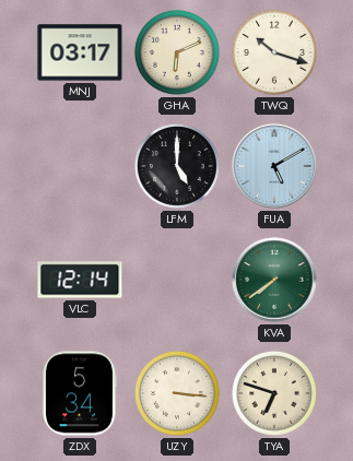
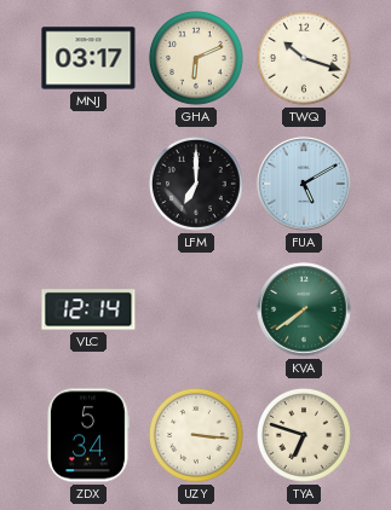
LFM: 5:00 -> 7:00
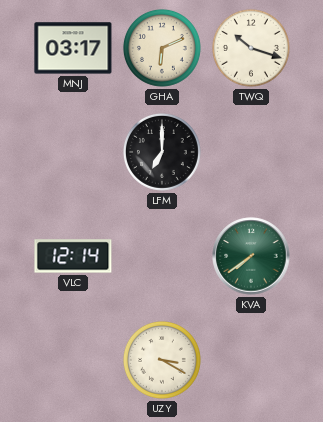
FUA: 5:10 -> none
ZDX: 5:34 -> none
UZY: 3:16 -> 3:20
TYA: 6:48 -> none
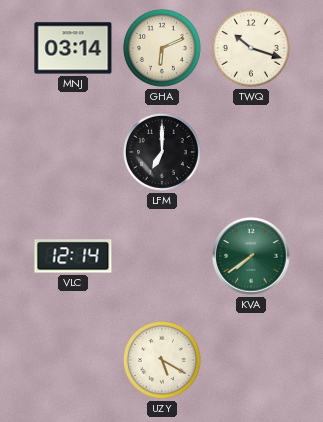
MNJ: 03:17 -> 03:14
UZY: 3:20 -> 5:20
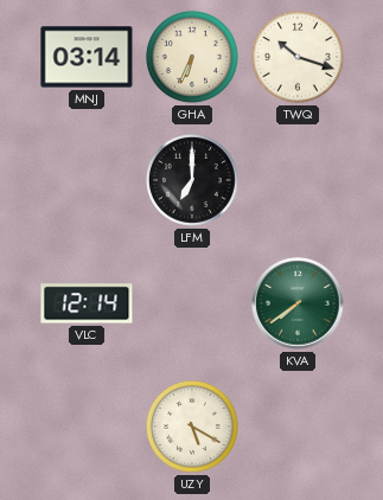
GHA: 6:11 -> 6:34
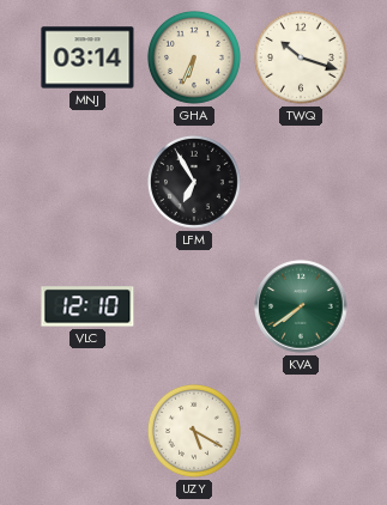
LFM: 7:00 -> 6:55
VLC: 12:14 -> 12:10
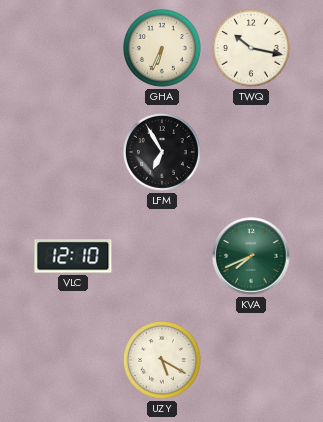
MNJ: 03:14 -> none
TWQ: 10:18 -> 10:17
KVA: 7:39 -> 7:41
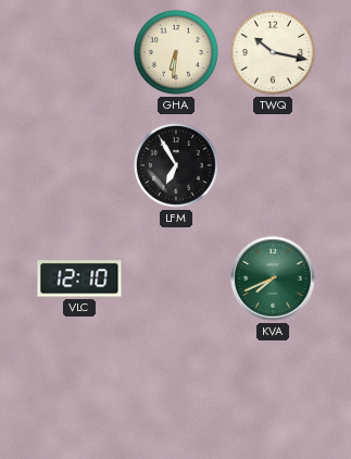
GHA: 6:34 -> 6:31
UZY: 5:20 -> none
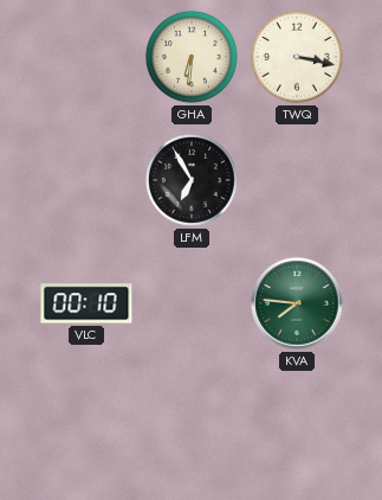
TWQ: 10:17 -> 3:17
VLC: 12:10 -> 00:10
KVA: 7:41 -> 7:46
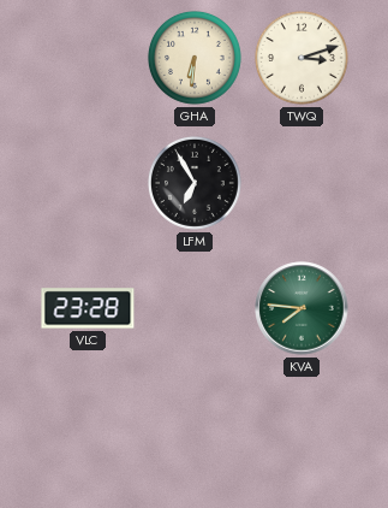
TWQ: 3:17 -> 3:12
VLC: 00:10 -> 23:28
